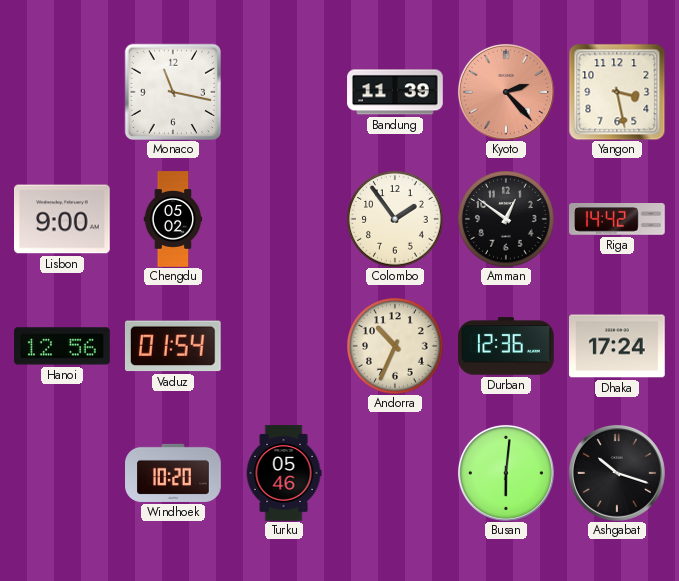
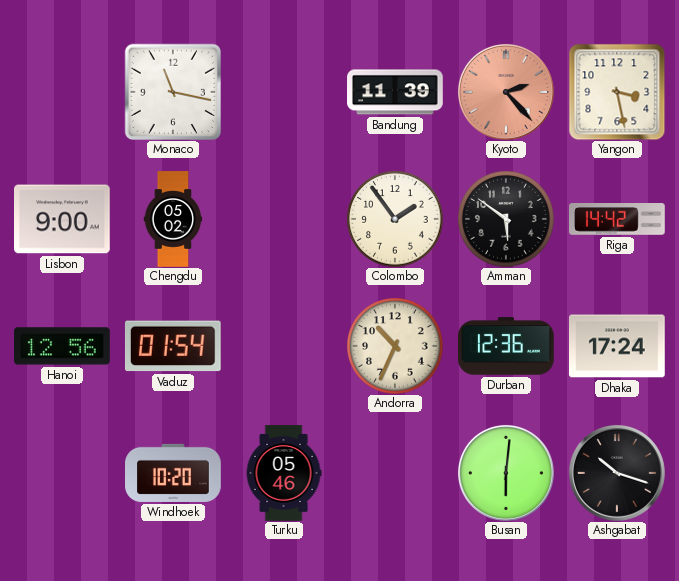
Amman: 12:51 -> 5:51
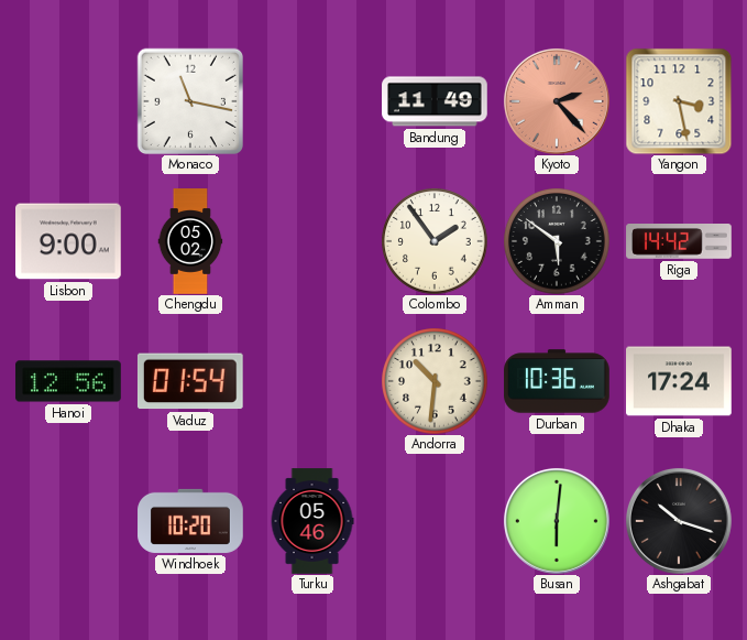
Bandung: 11:39 -> 11:49
Andorra: 10:34 -> 10:31
Durban: 12:36 -> 10:36
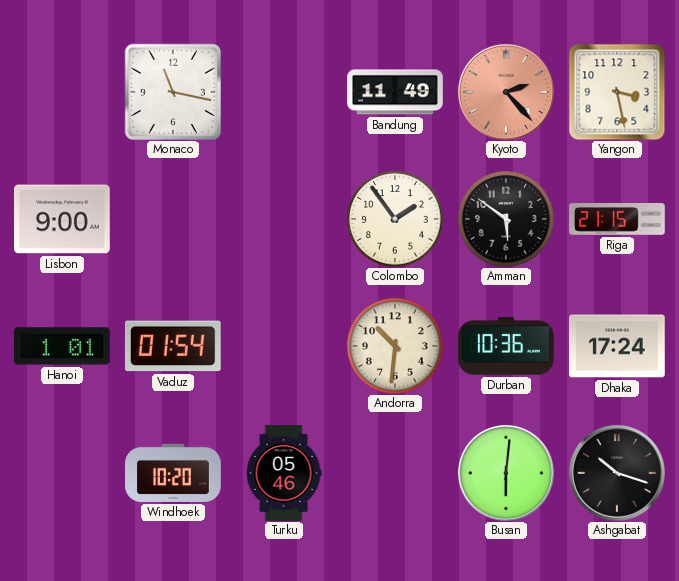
Chengdu: 05:02 -> none
Riga: 14:42 -> 21:15
Hanoi: 12:56 -> 1:01
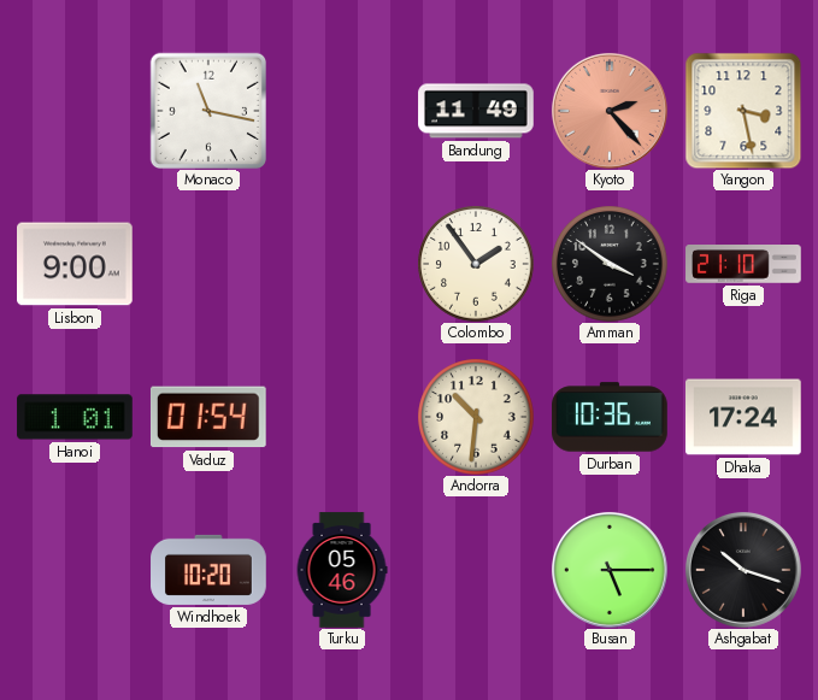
Amman: 5:51 -> 3:51
Riga: 21:15 -> 21:10
Busan: 6:01 -> 5:15
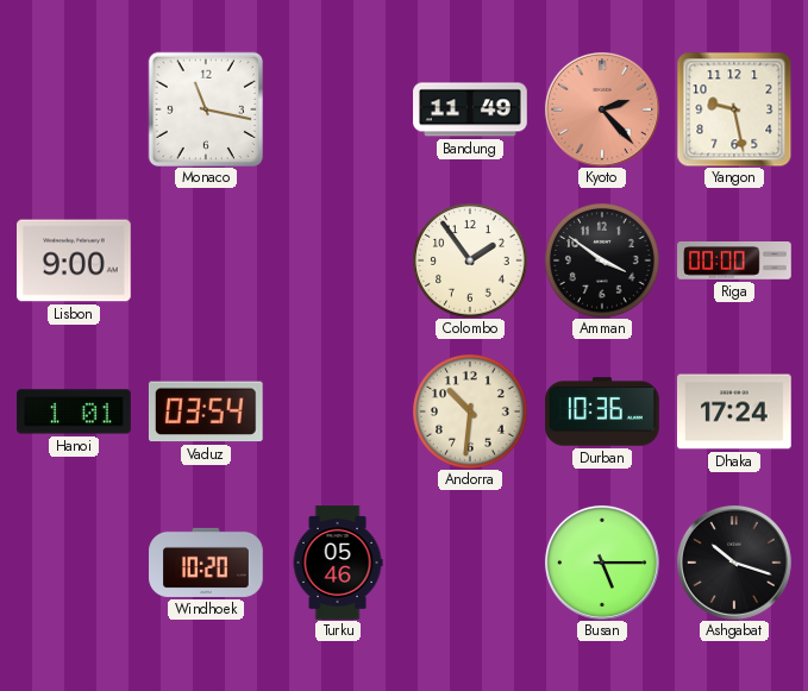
Yangon: 3:28 -> 9:28
Riga: 21:10 -> 00:00
Vaduz: 01:54 -> 03:54
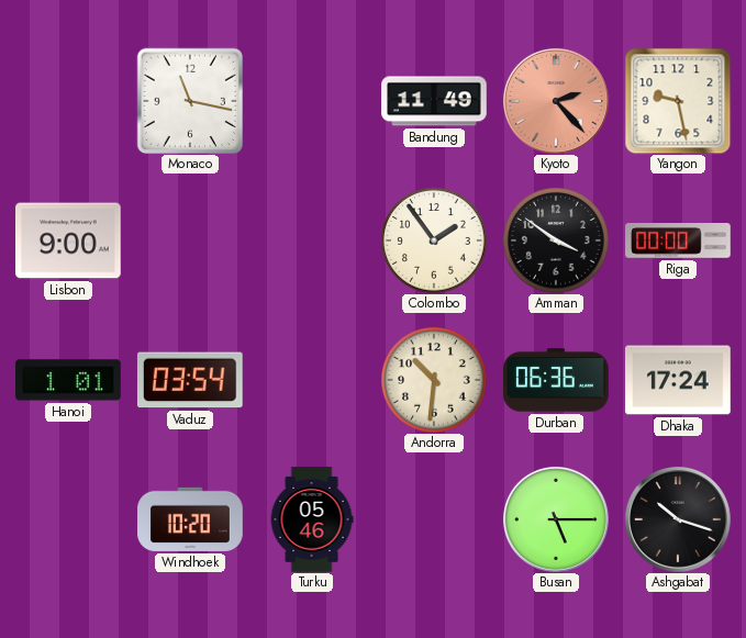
Durban: 10:36 -> 06:36
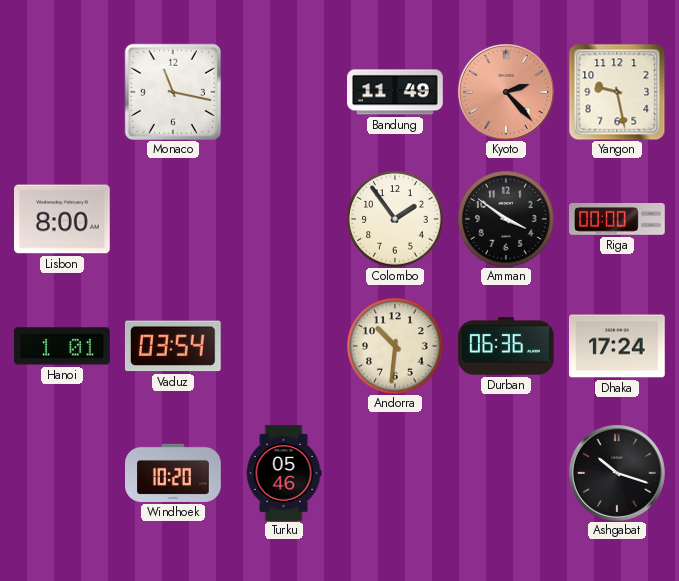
Lisbon: 9:00 -> 8:00
Busan: 5:15 -> none
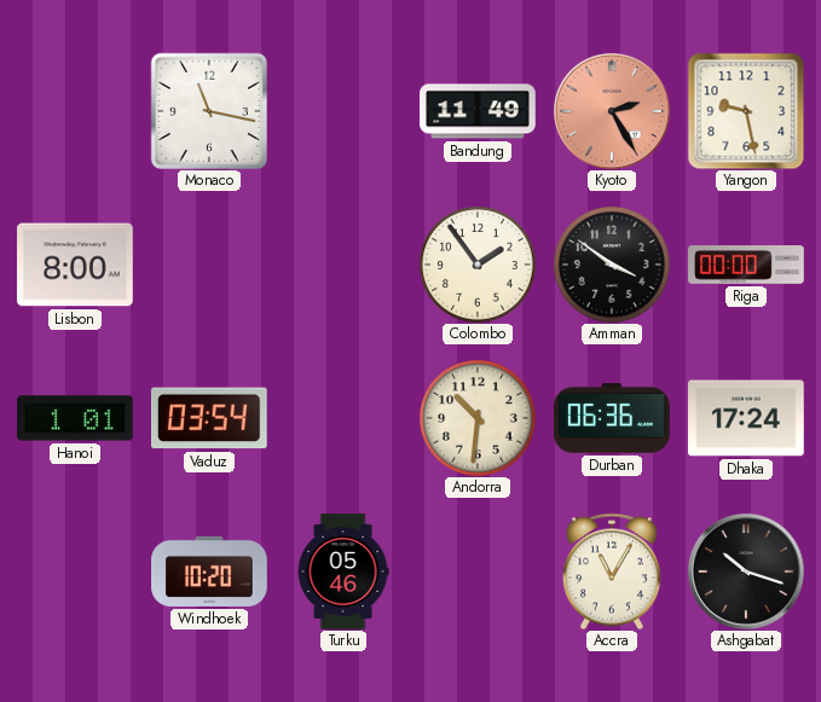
Kyoto: 2:23 -> 2:25
Accra: none -> 11:05
